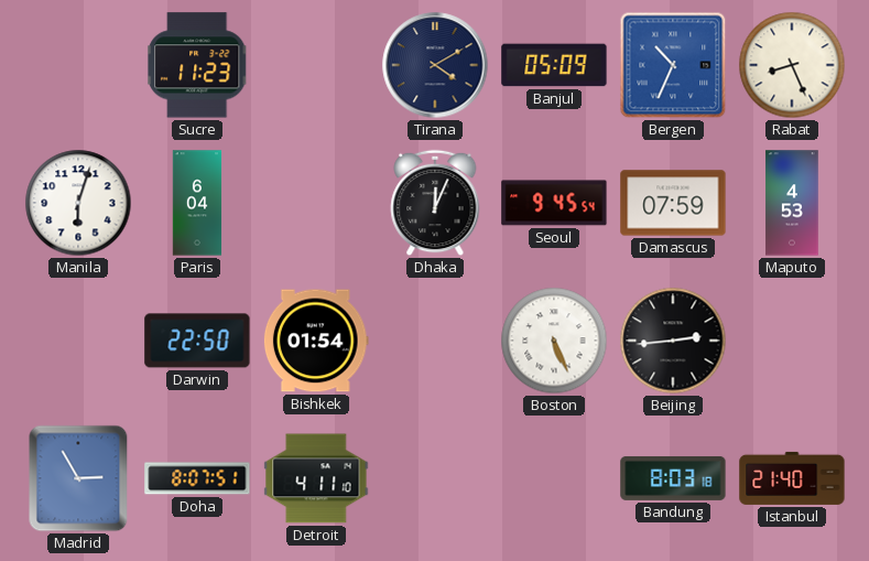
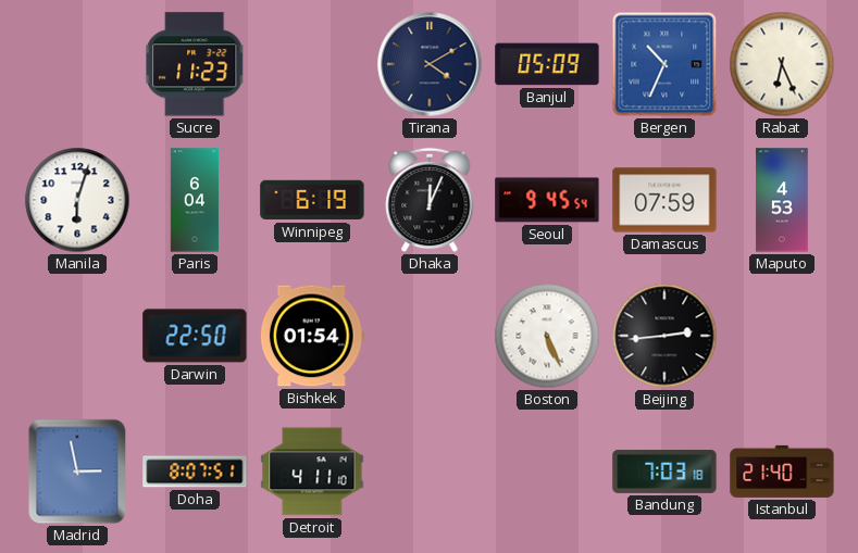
Rabat: 8:26 -> 6:26
Winnipeg: none -> 6:19
Madrid: 2:55 -> 2:58
Bandung: 8:03 -> 7:03
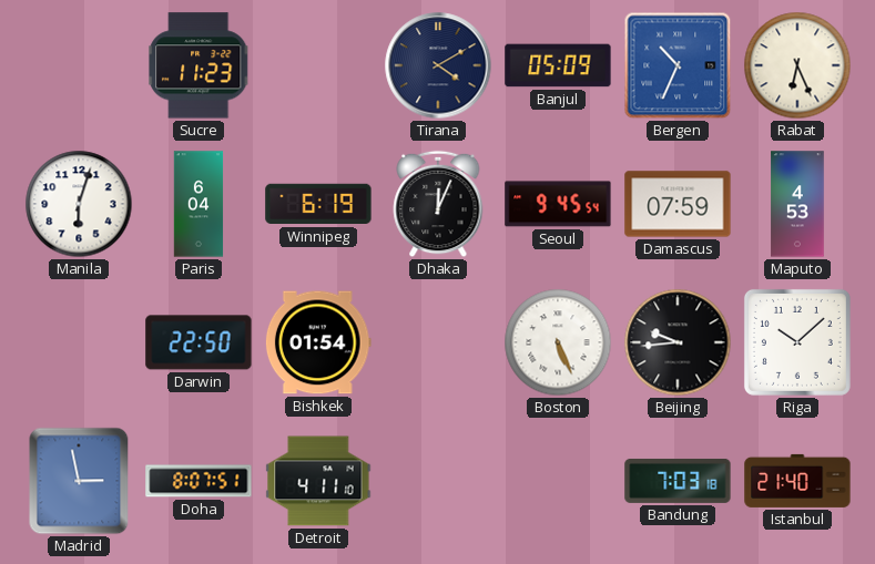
Beijing: 2:44 -> 9:44
Riga: none -> 10:08
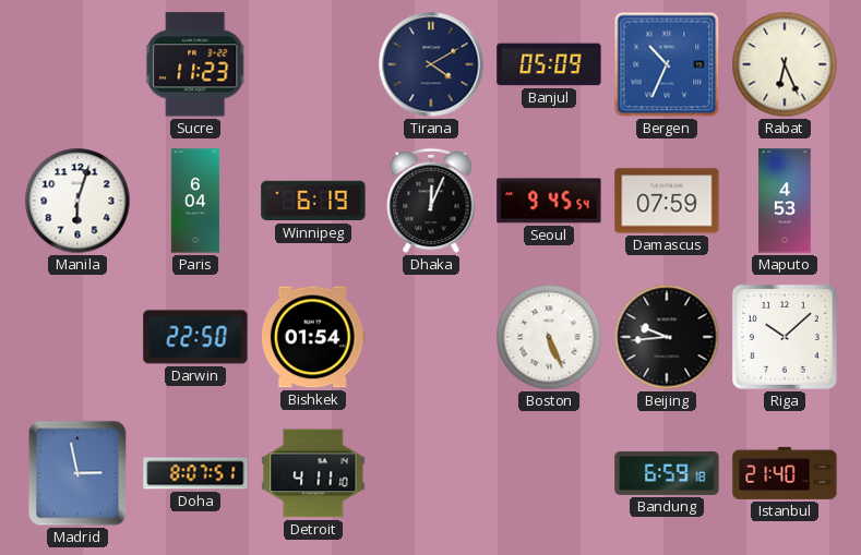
Bandung: 7:03 -> 6:59
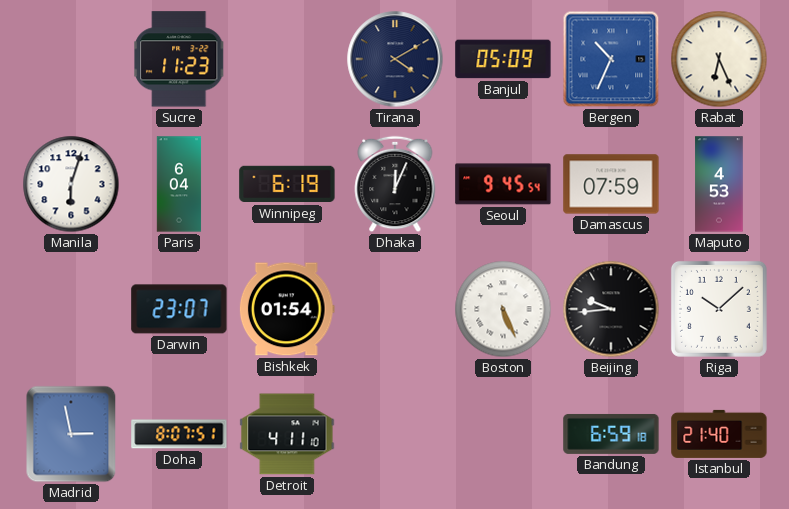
Darwin: 22:50 -> 23:07
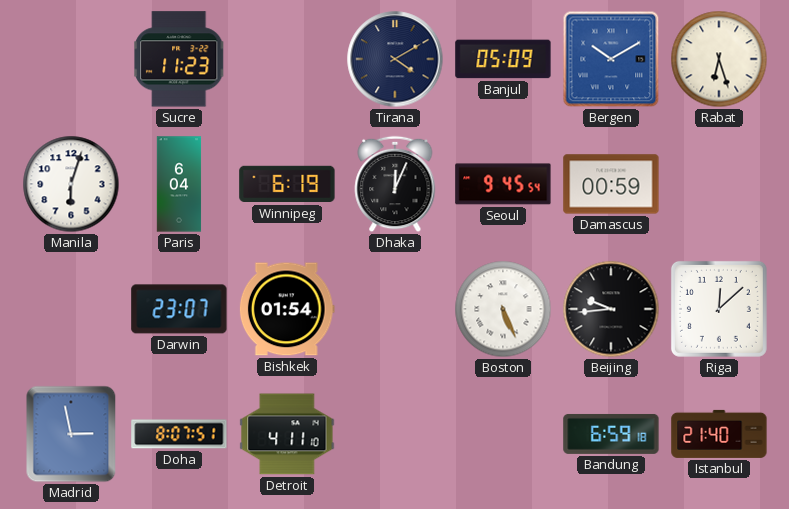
Bergen: 10:34 -> 10:10
Rabat: 6:26 -> 6:27
Damascus: 07:59 -> 00:59
Maputo: 4:53 -> none
Riga: 10:08 -> 12:08
